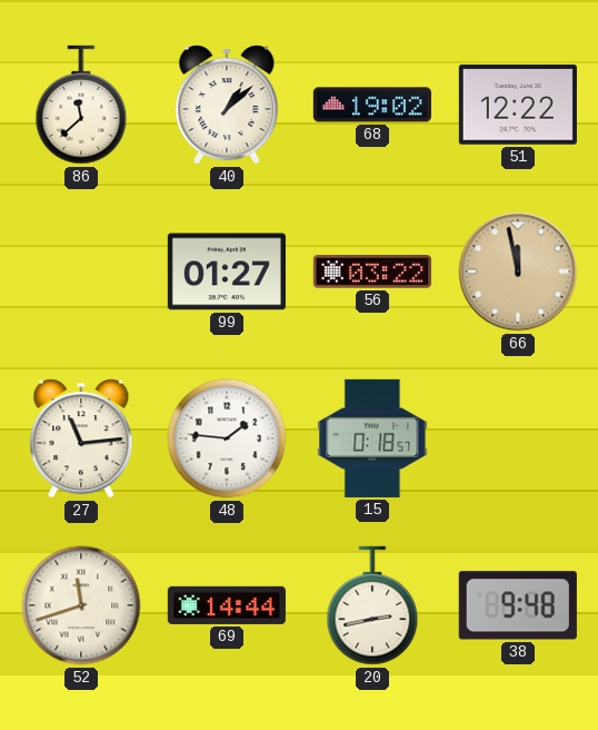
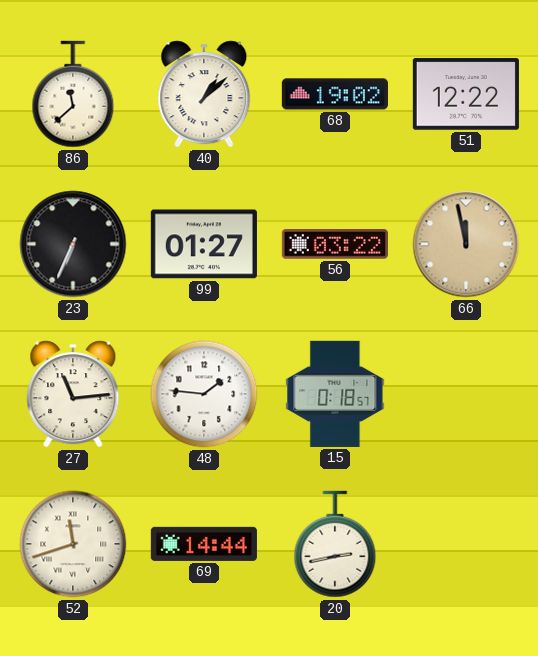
23: none -> 6:34
38: 9:48 -> none
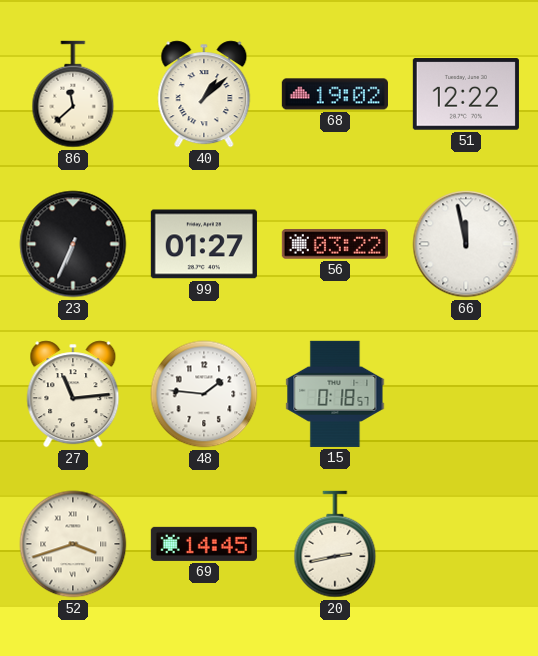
66 dial: champagne -> white
52: 11:42 -> 3:42
69: 14:44 -> 14:45
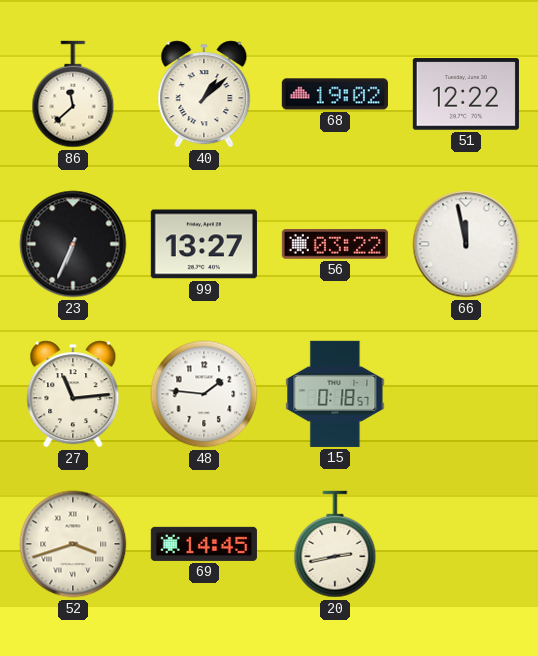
99: 01:27 -> 13:27
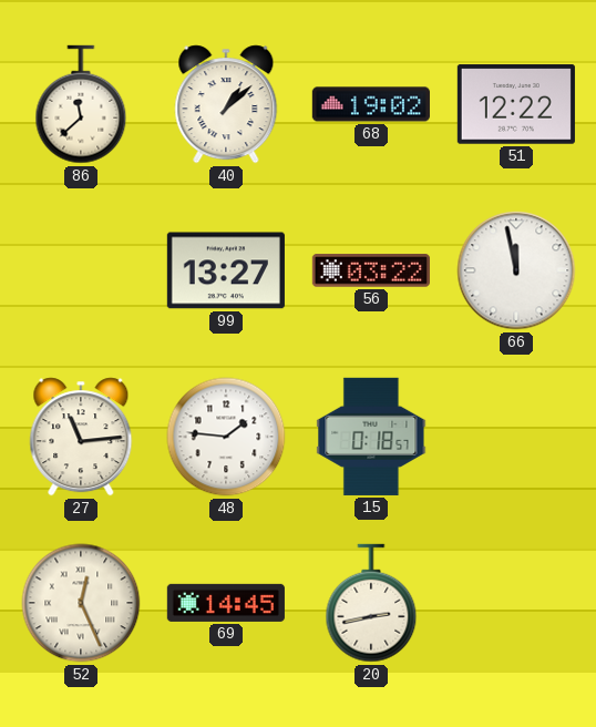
23: 6:34 -> none
52: 3:42 -> 12:26
